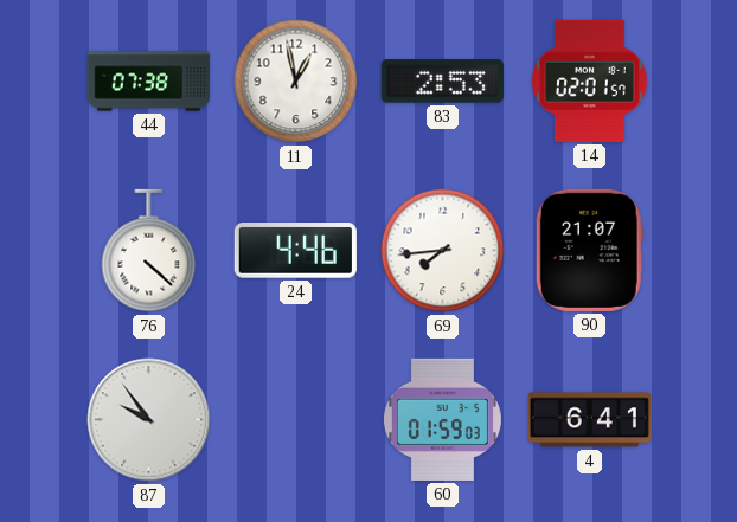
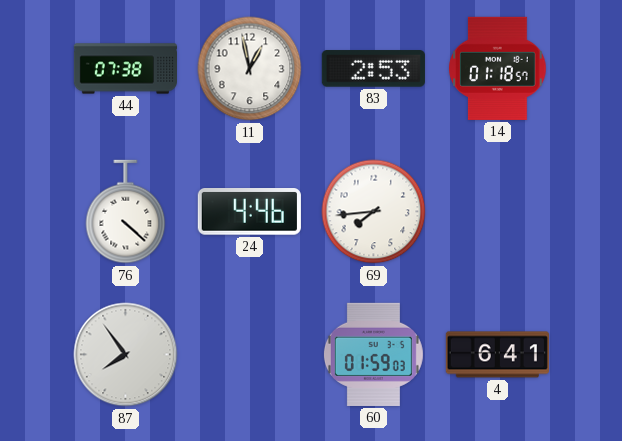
14: 02:01 -> 01:18
90: 21:07 -> none
87: 9:54 -> 7:54
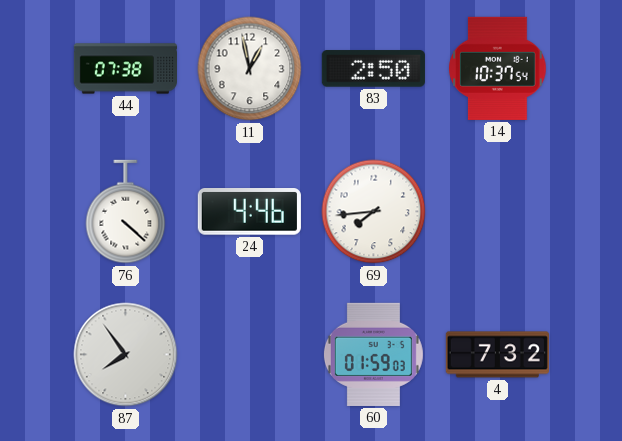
83: 2:53 -> 2:50
14: 01:18 -> 10:37
4: 6:41 -> 7:32
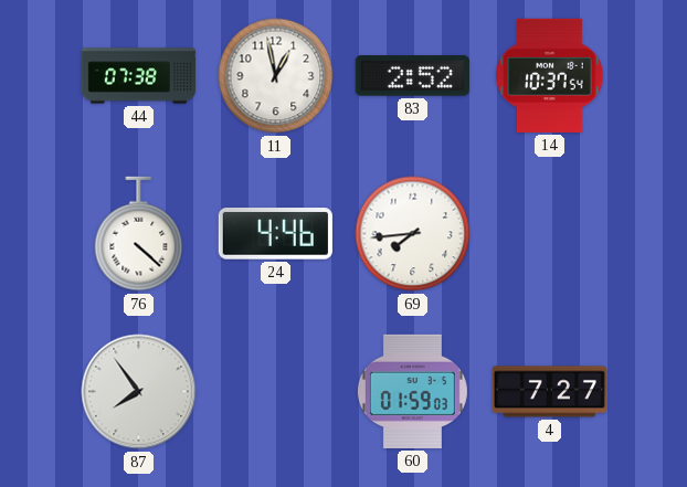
83: 2:50 -> 2:52
4: 7:32 -> 7:27
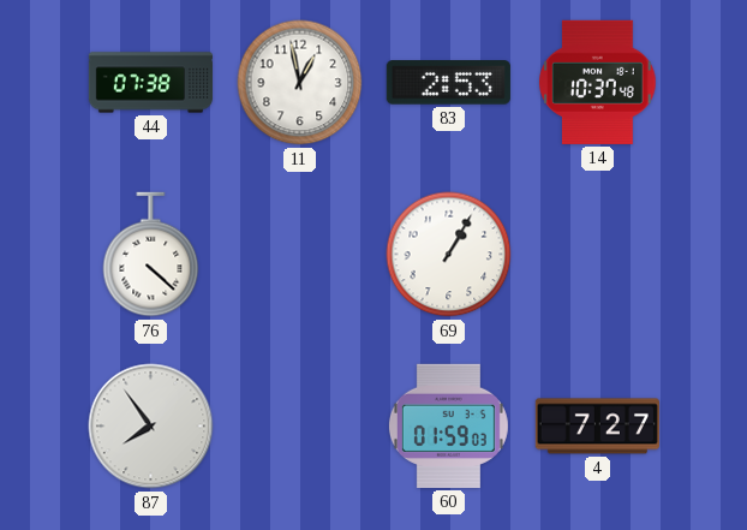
83: 2:52 -> 2:53
14: 10:37:54 -> 10:37:48
24: 4:46 -> none
69: 7:44 -> 1:05
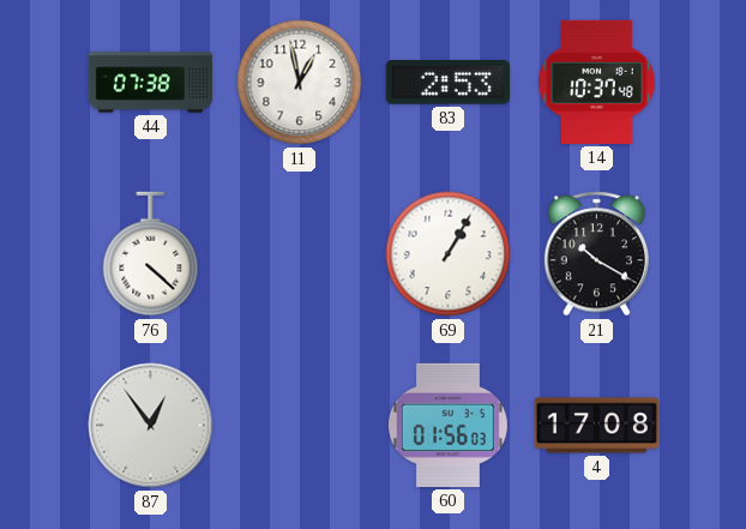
21: none -> 10:20
87: 7:54 -> 12:54
60: 01:59 -> 01:56
4: 7:27 -> 17:08
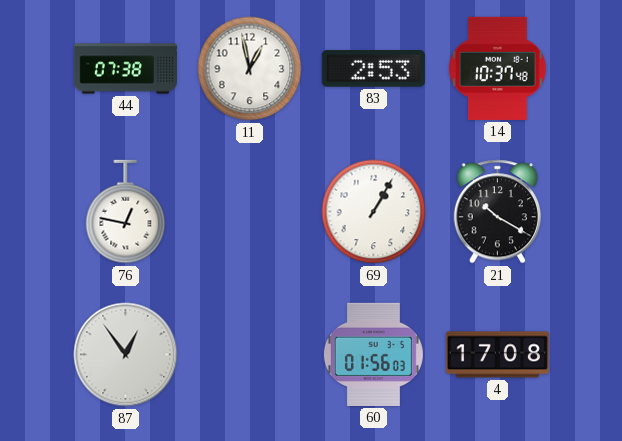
76: 4:22 -> 12:47
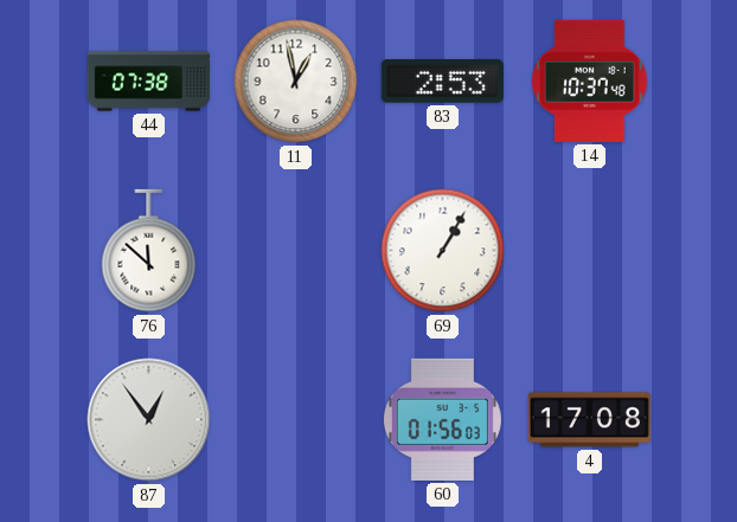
76: 12:47 -> 11:52
21: 10:20 -> none
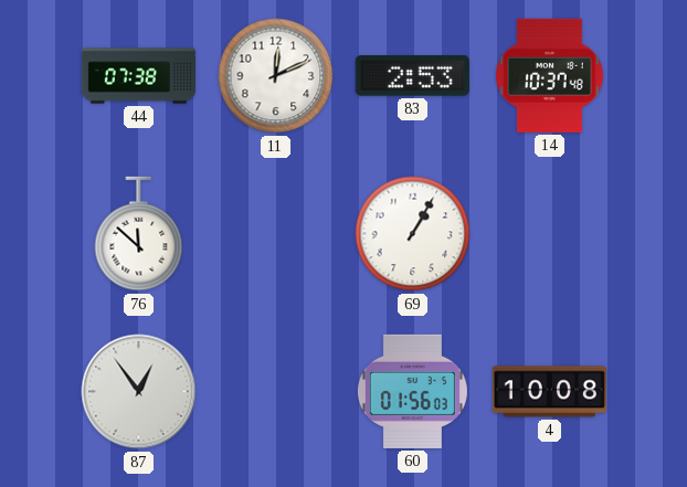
11: 12:58 -> 12:11
4: 17:08 -> 10:08
